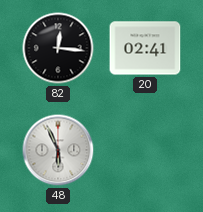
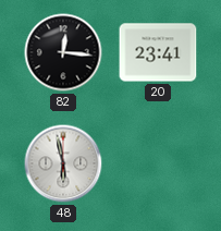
20: 02:41 -> 23:41
48: 5:56 -> 5:58
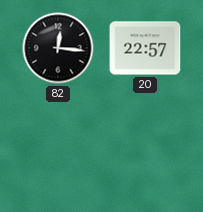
20: 23:41 -> 22:57
48: 5:58 -> none
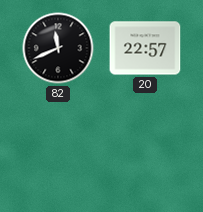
82: 12:16 -> 11:41
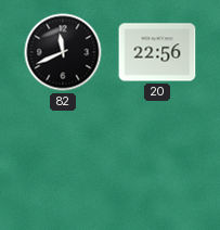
20: 22:57 -> 22:56
